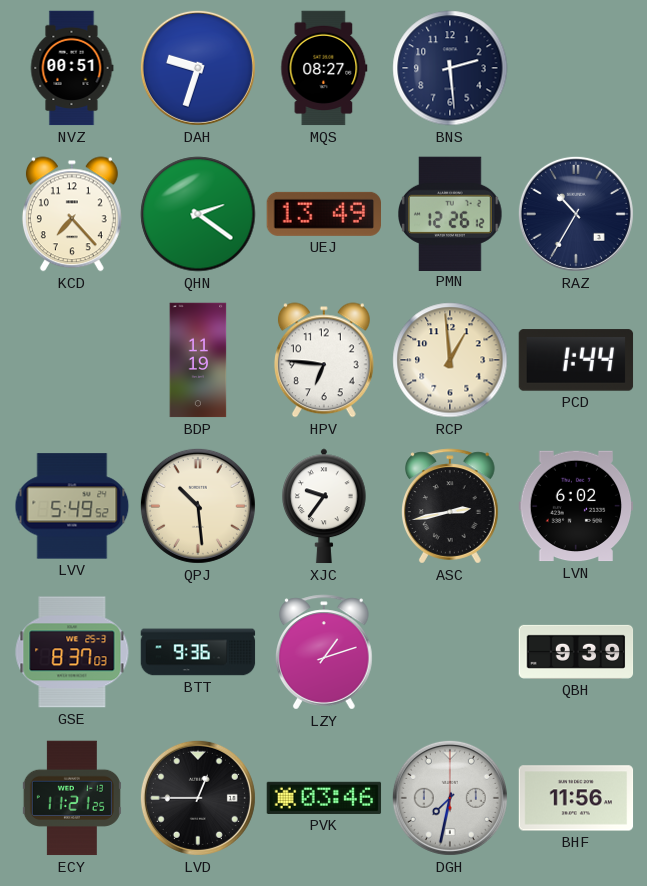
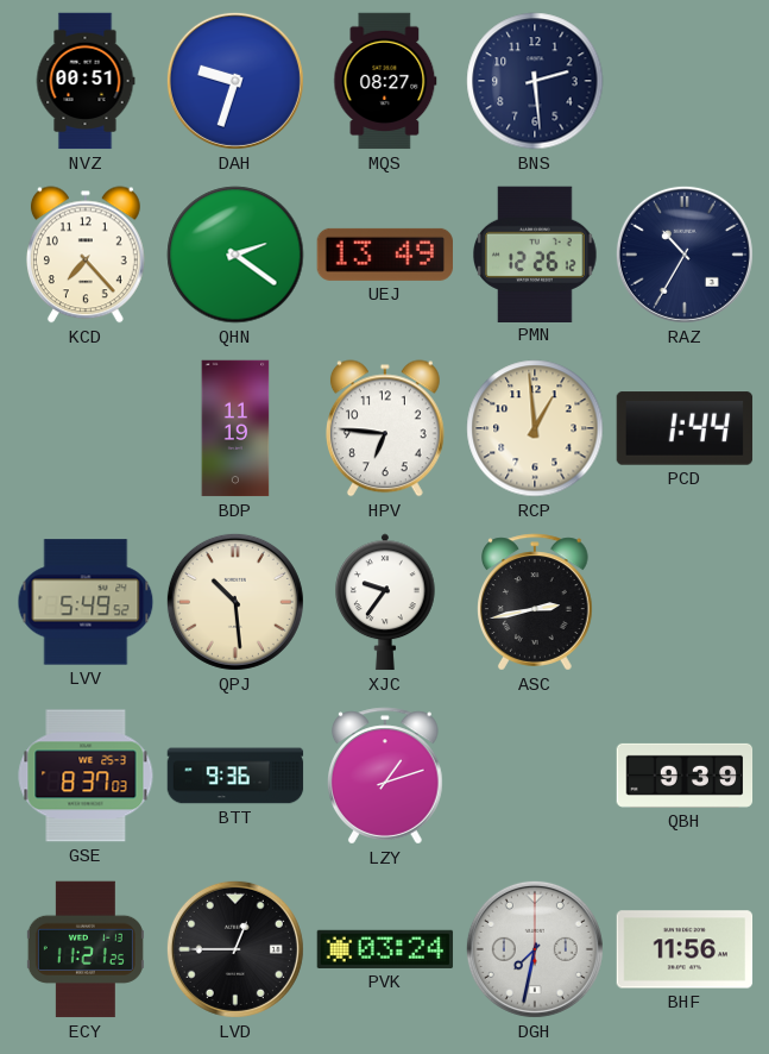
LVN: 6:02 -> none
PVK: 03:46 -> 03:24
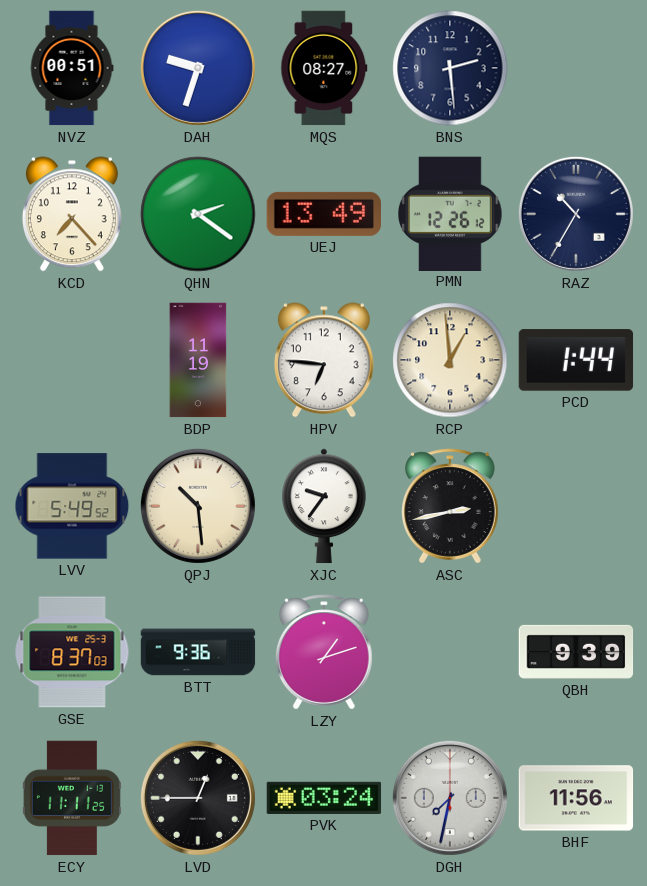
ECY: 11:21 -> 11:11
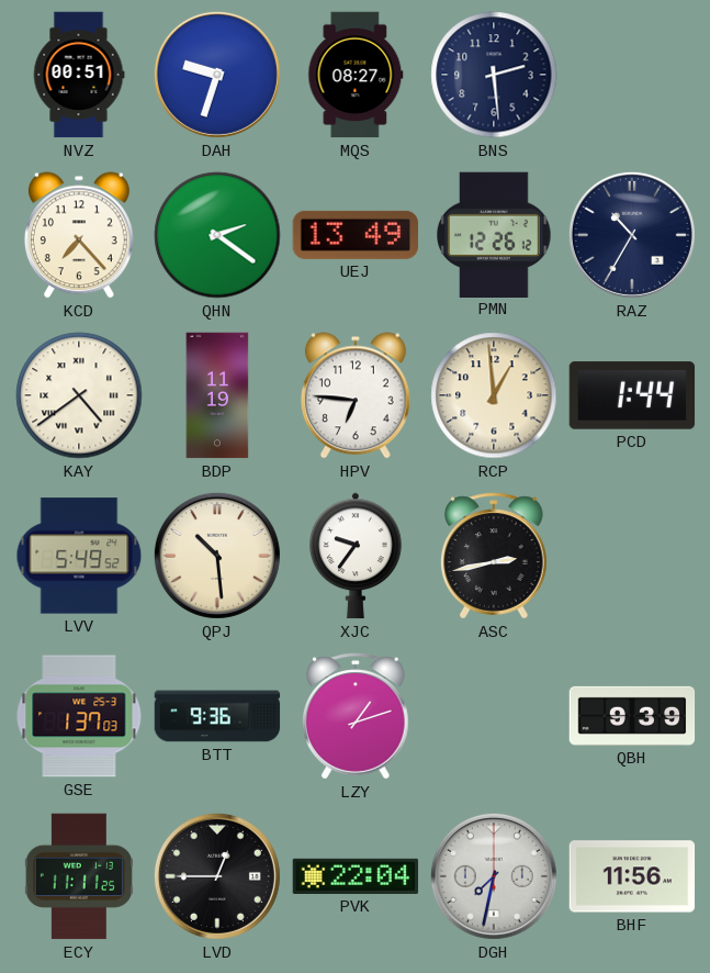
KAY: none -> 4:39
GSE: 8:37 -> 1:37
PVK: 03:24 -> 22:04
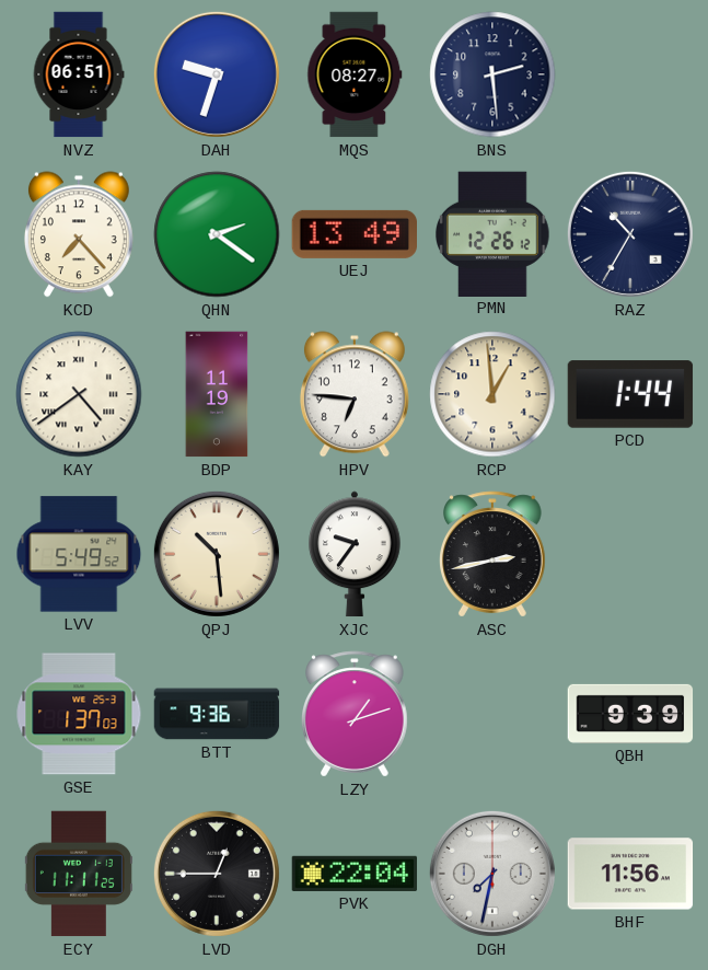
NVZ: 00:51 -> 06:51
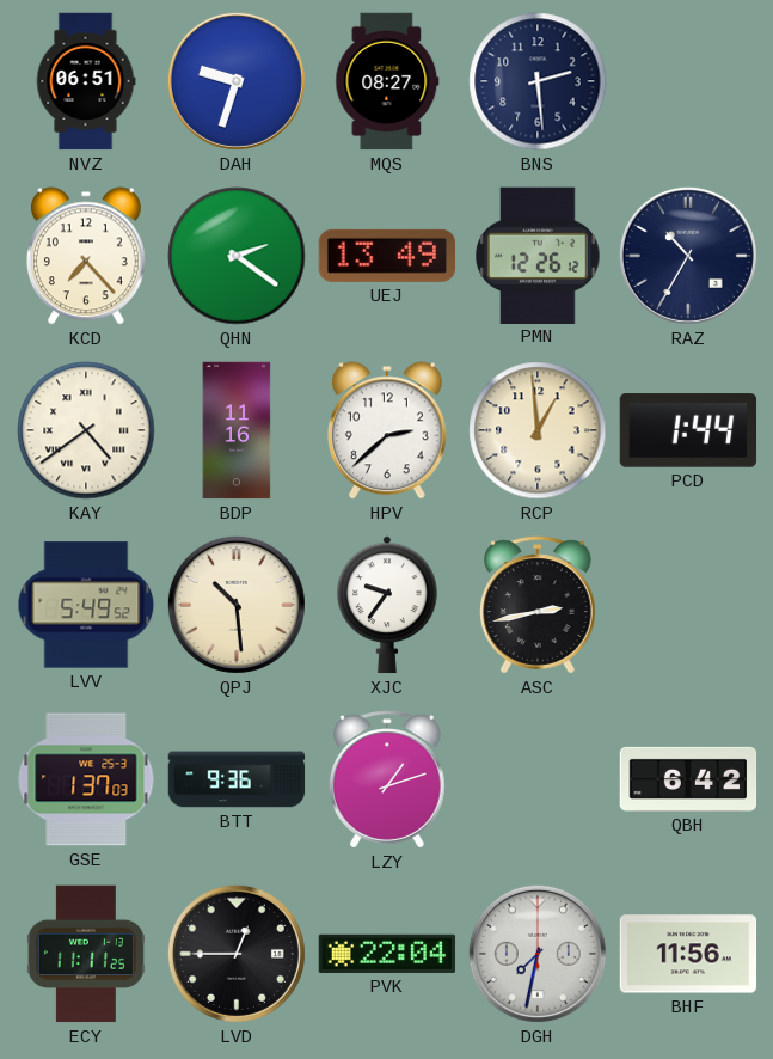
BDP: 11:19 -> 11:16
HPV: 6:46 -> 2:38
QBH: 9:39 -> 6:42
